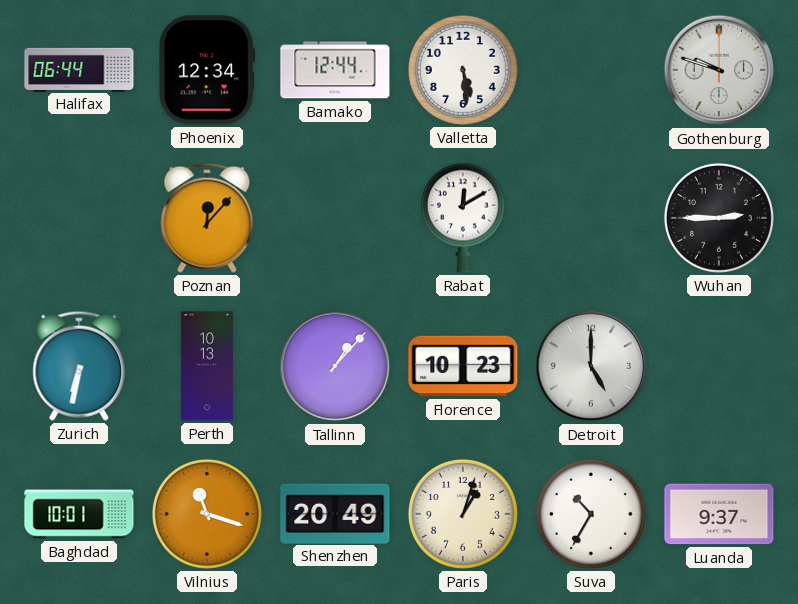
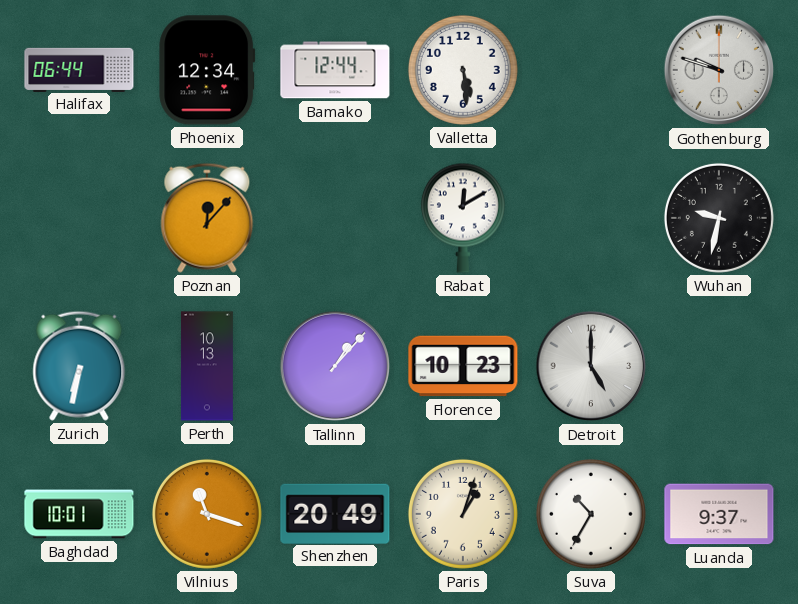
Wuhan: 2:45 -> 9:32
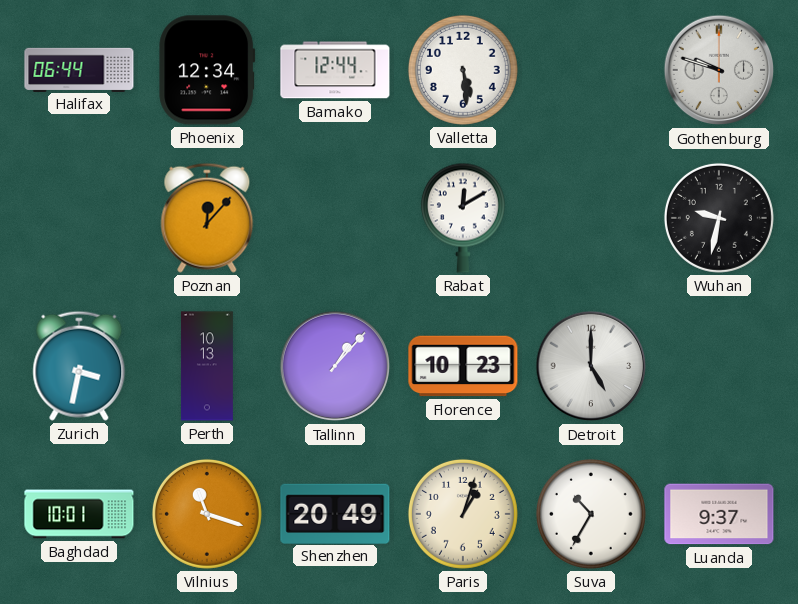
Zurich: 6:32 -> 3:32
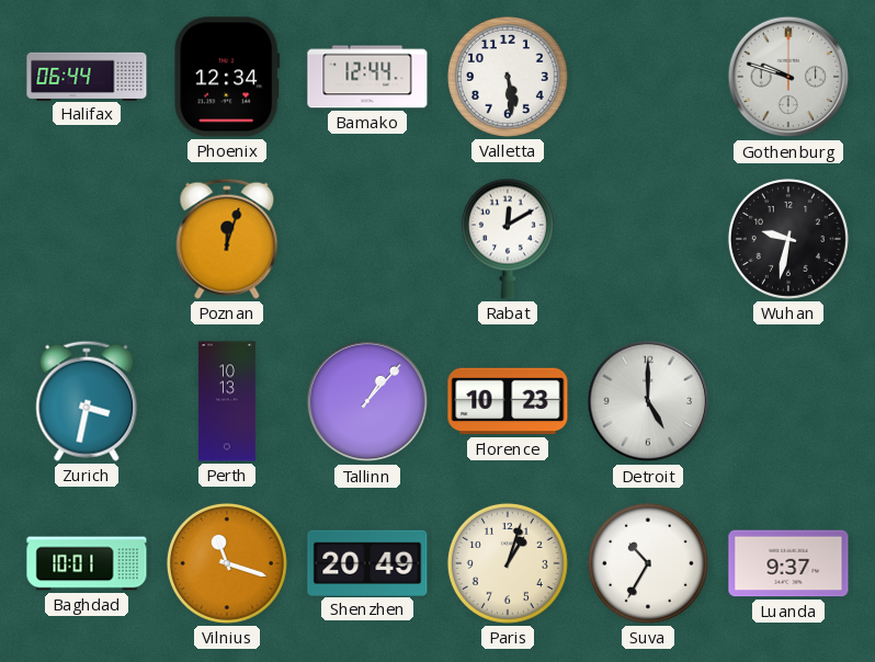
Poznan: 12:07 -> 12:03
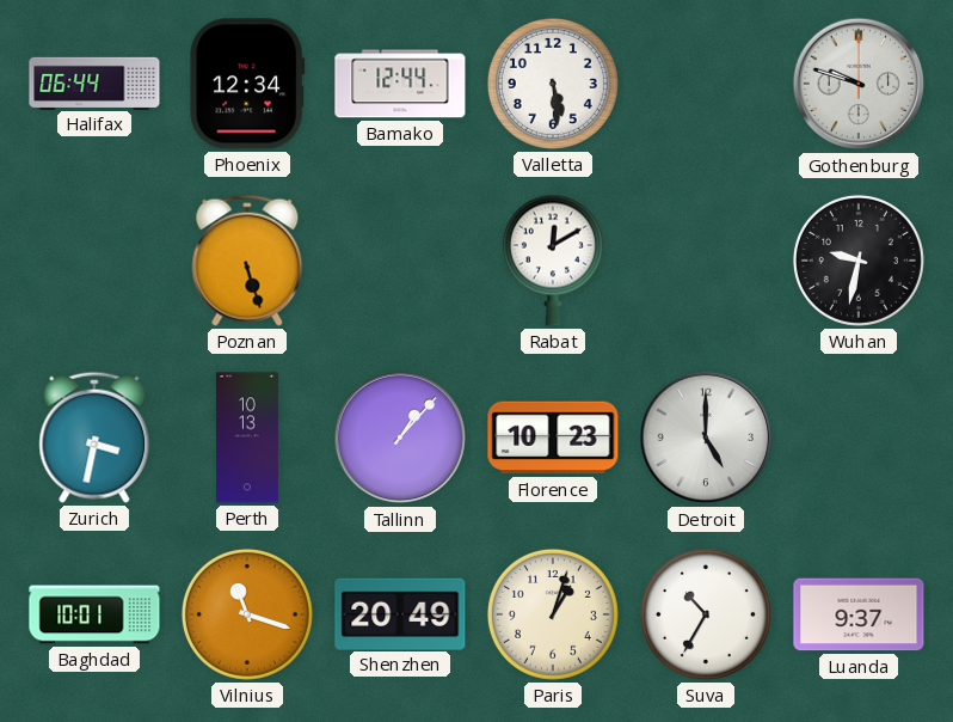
Poznan: 12:03 -> 5:27
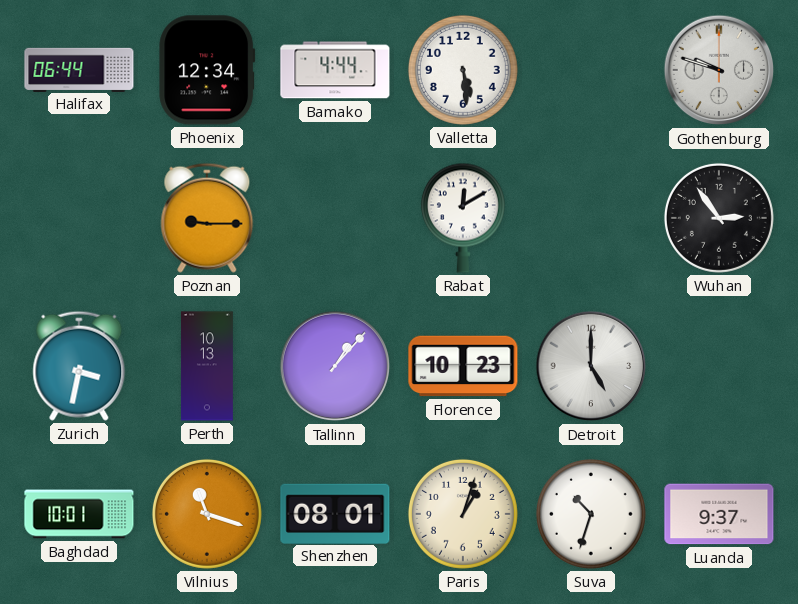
Bamako: 12:44 -> 4:44
Poznan: 5:27 -> 9:15
Wuhan: 9:32 -> 2:54
Shenzhen: 20:49 -> 08:01
Suva: 10:35 -> 10:33
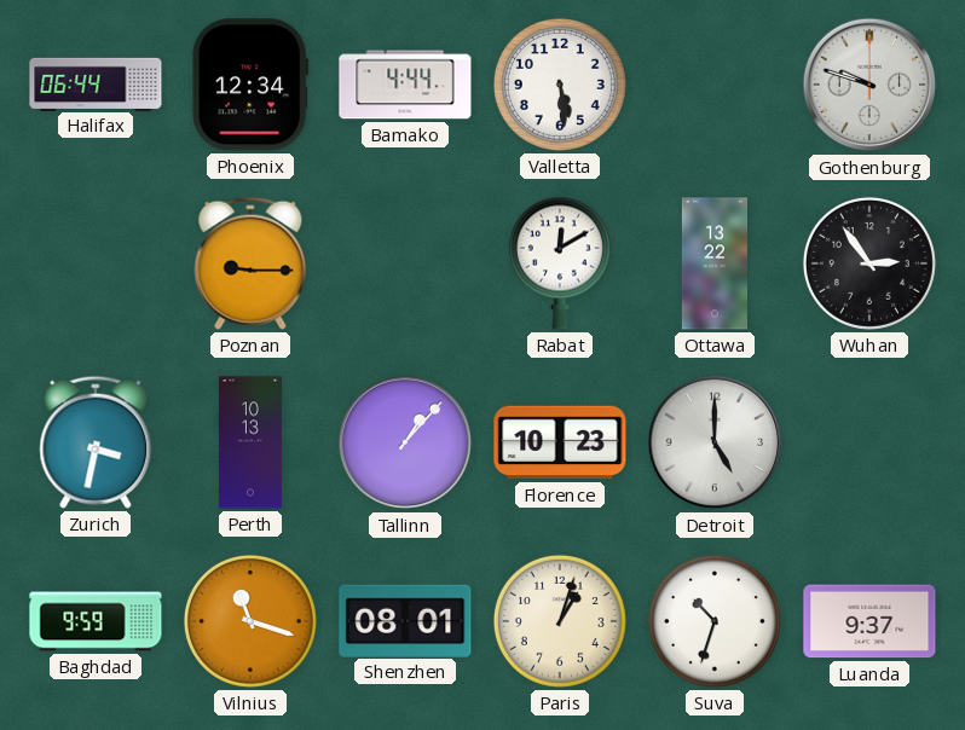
Ottawa: none -> 13:22
Baghdad: 10:01 -> 9:59
